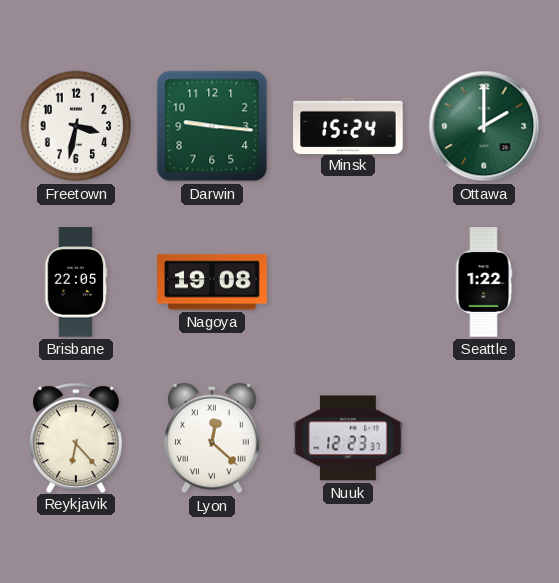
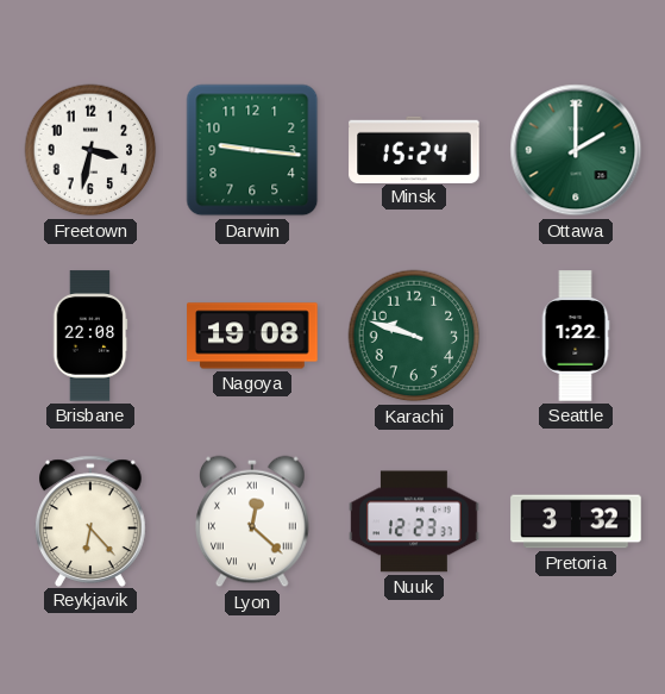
Brisbane: 22:05 -> 22:08
Karachi: none -> 9:48
Pretoria: none -> 3:32
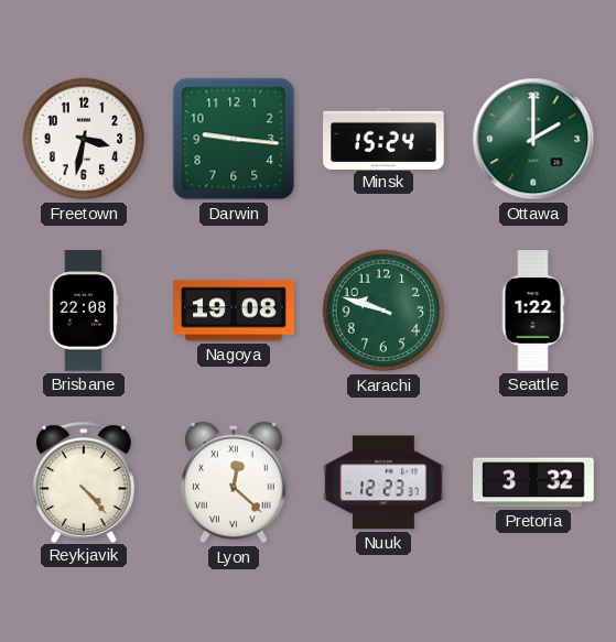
Reykjavik: 6:23 -> 4:23
